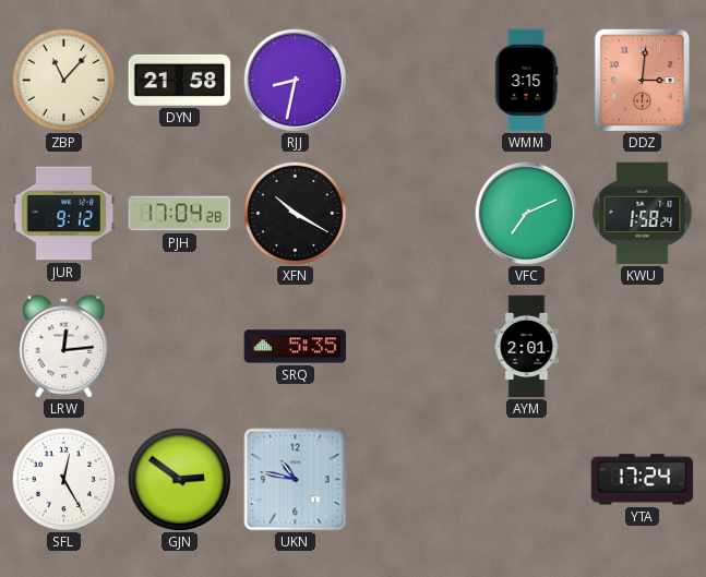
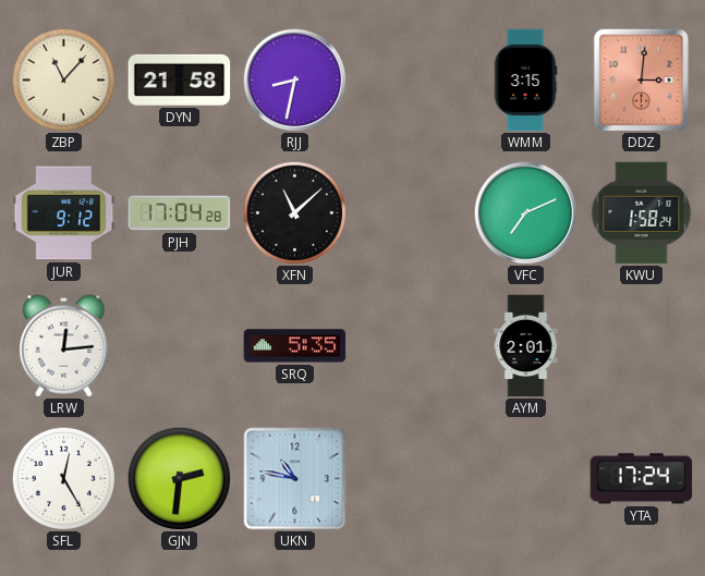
XFN: 10:20 -> 11:08
GJN: 2:51 -> 2:31
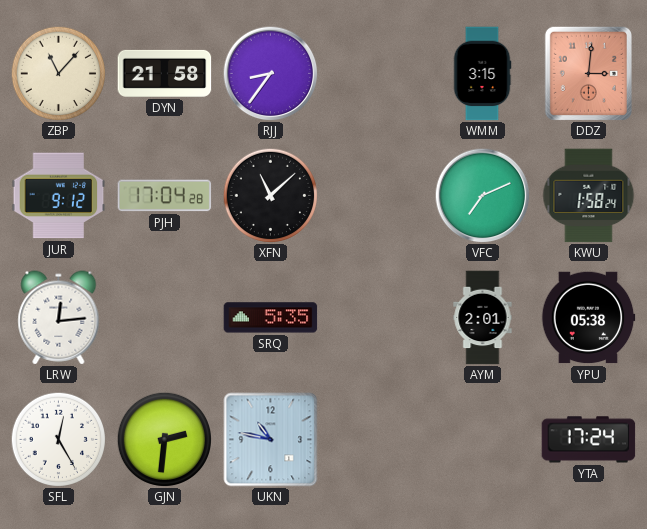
RJJ: 8:32 -> 8:36
YPU: none -> 05:38
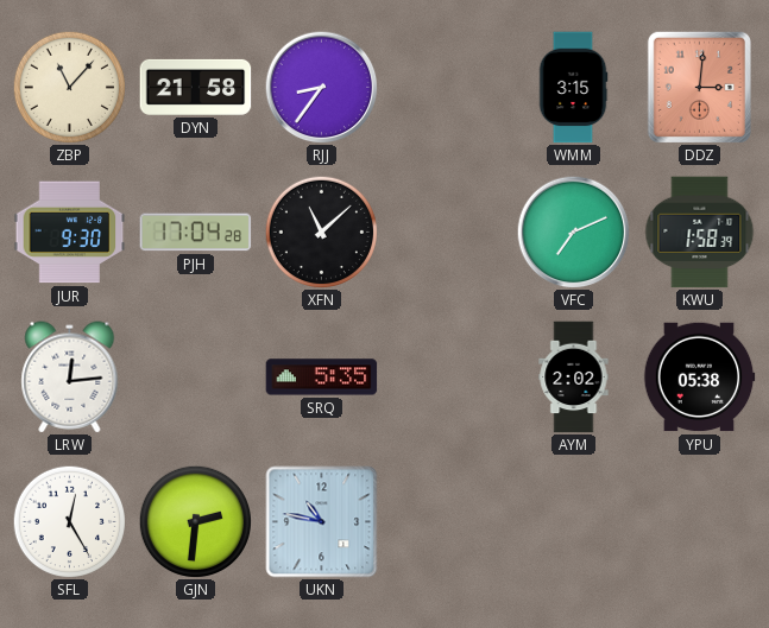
JUR: 9:12 -> 9:30
KWU: 1:58:24 -> 1:58:39
AYM: 2:01 -> 2:02
YTA: 17:24 -> none
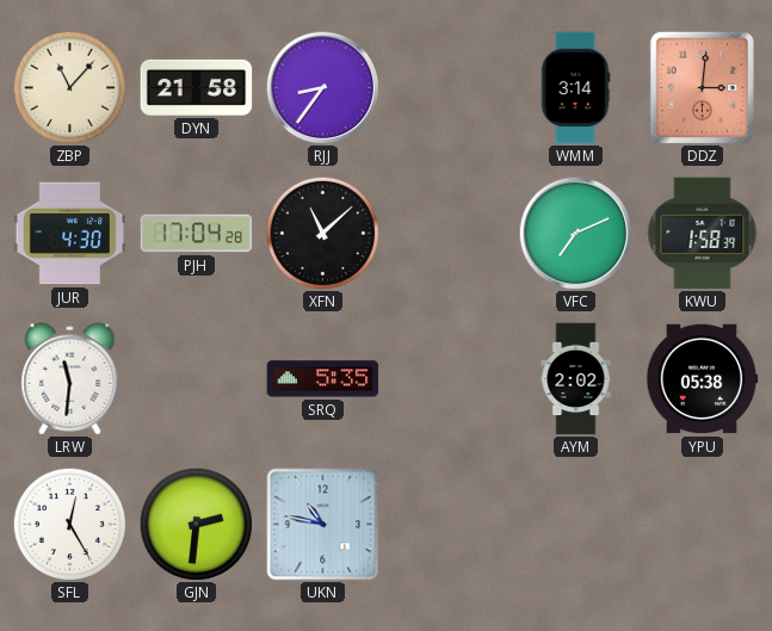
WMM: 3:15 -> 3:14
JUR: 9:30 -> 4:30
LRW: 12:14 -> 11:31
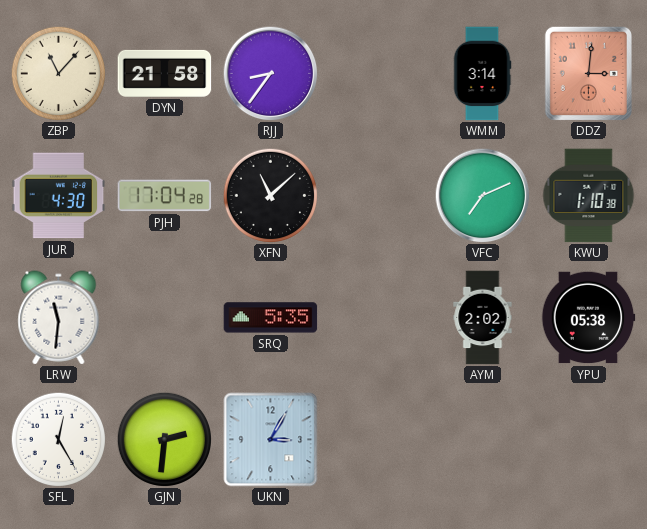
KWU: 1:58 -> 1:10
UKN: 10:47 -> 3:05
